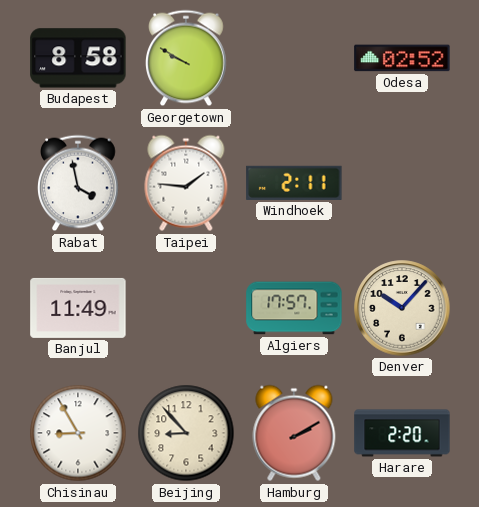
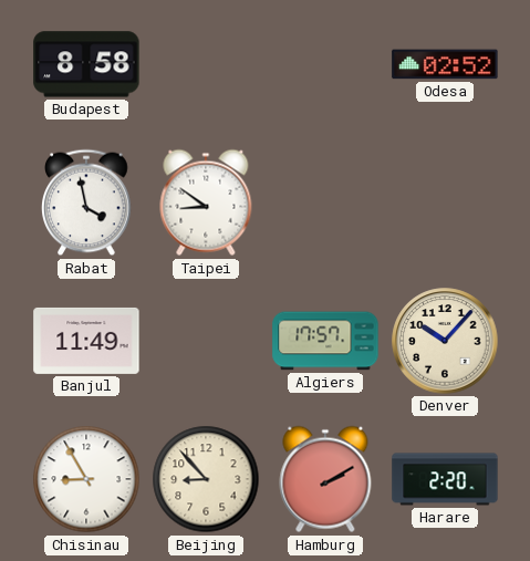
Georgetown: 9:50 -> none
Taipei: 1:46 -> 8:51
Windhoek: 2:11 -> none
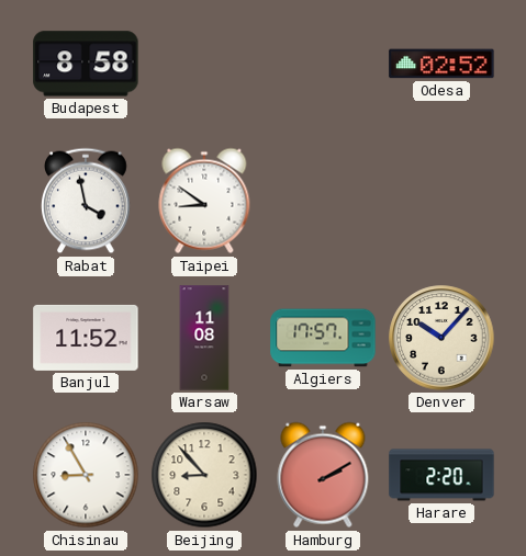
Banjul: 11:49 -> 11:52
Warsaw: none -> 11:08
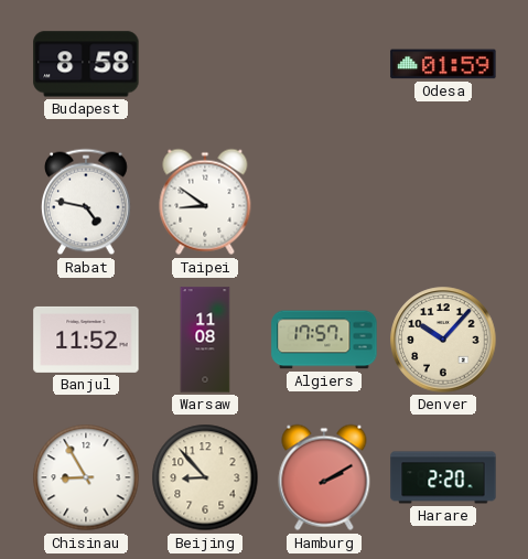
Odesa: 02:52 -> 01:59
Rabat: 3:58 -> 4:47
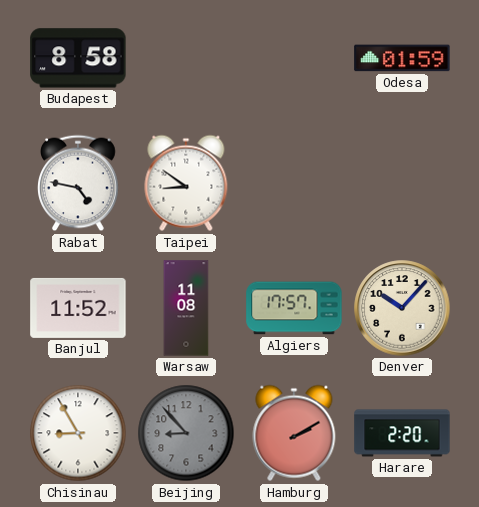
Beijing dial: cream -> grey
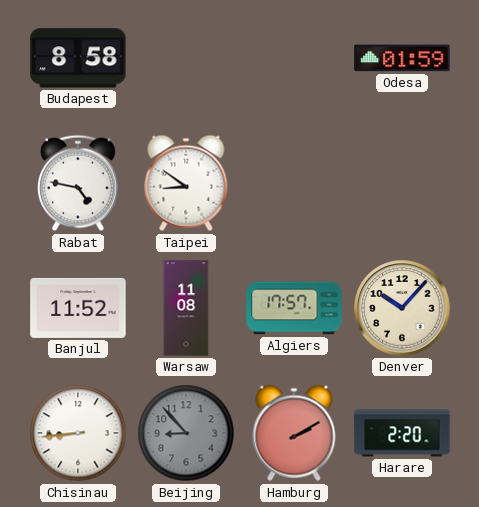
Chisinau: 8:55 -> 8:44
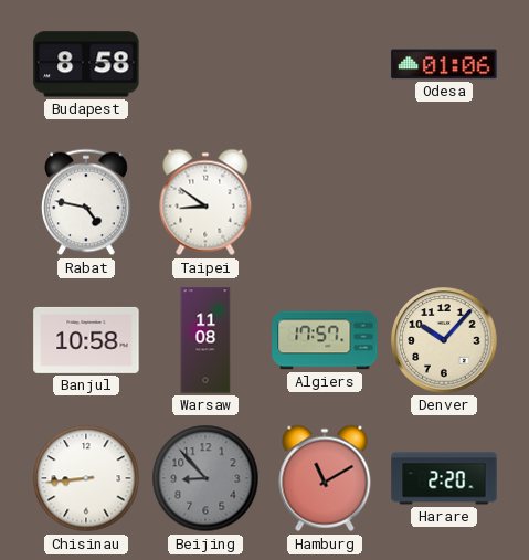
Odesa: 01:59 -> 01:06
Banjul: 11:52 -> 10:58
Hamburg: 2:10 -> 11:10
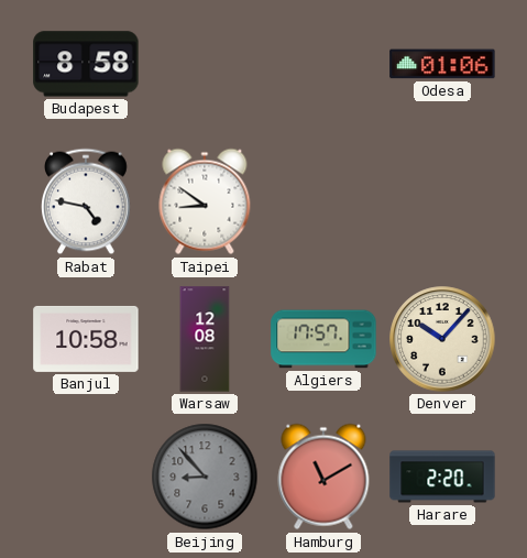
Warsaw: 11:08 -> 12:08
Chisinau: 8:44 -> none
